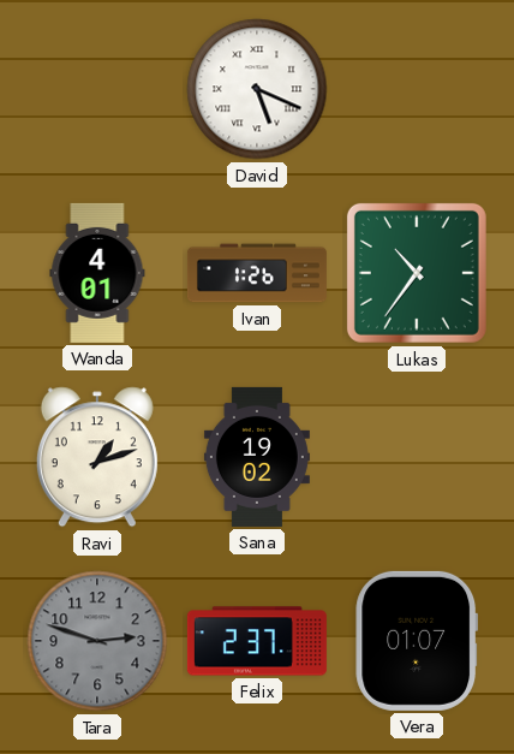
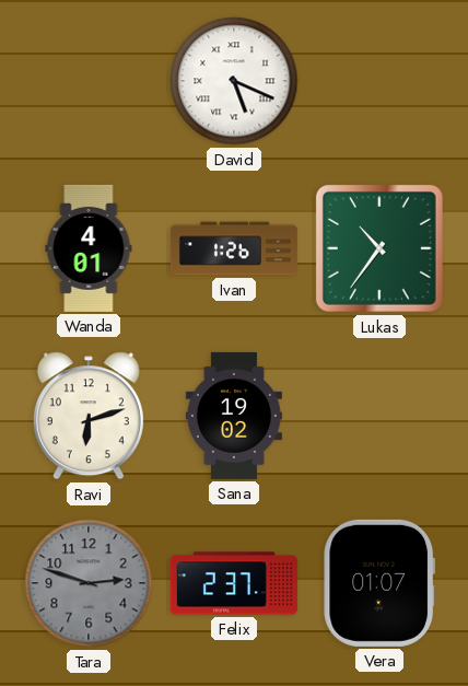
Ravi: 1:12 -> 6:12
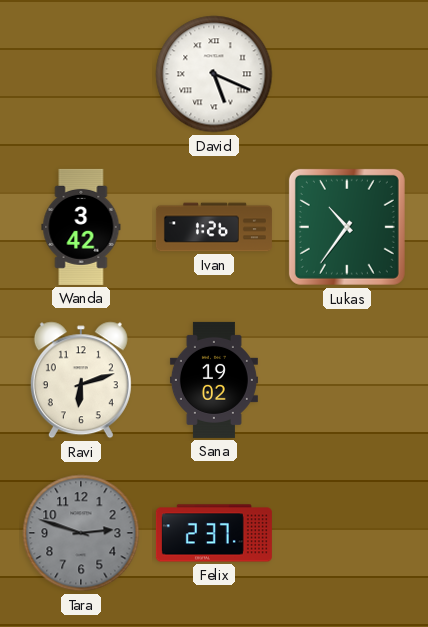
Wanda: 4:01 -> 3:42
Vera: 01:07 -> none
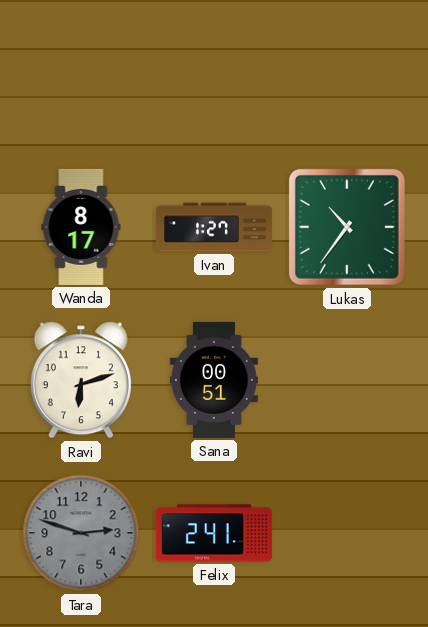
David: 5:19 -> none
Wanda: 3:42 -> 8:17
Ivan: 1:26 -> 1:27
Sana: 19:02 -> 00:51
Felix: 2:37 -> 2:41
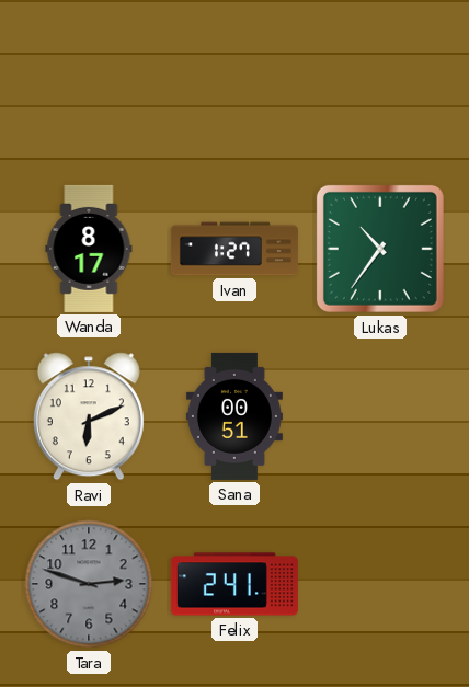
Ravi: 6:12 -> 6:11
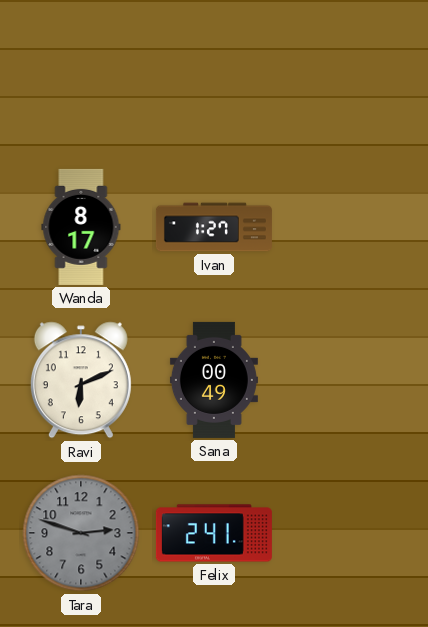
Lukas: 10:36 -> none
Sana: 00:51 -> 00:49
